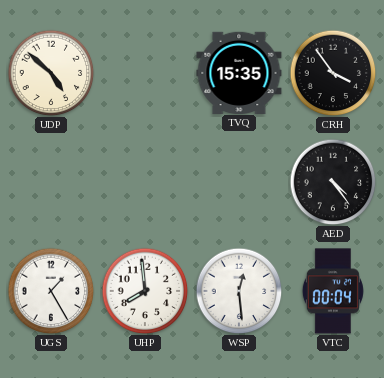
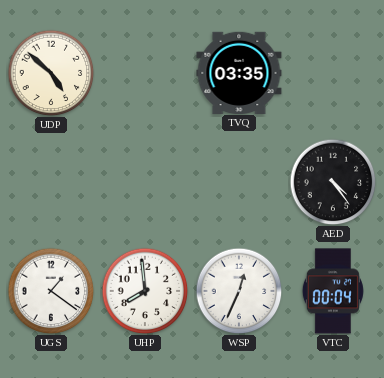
TVQ: 15:35 -> 03:35
CRH: 3:54 -> none
UGS: 1:25 -> 1:21
WSP: 12:29 -> 12:34
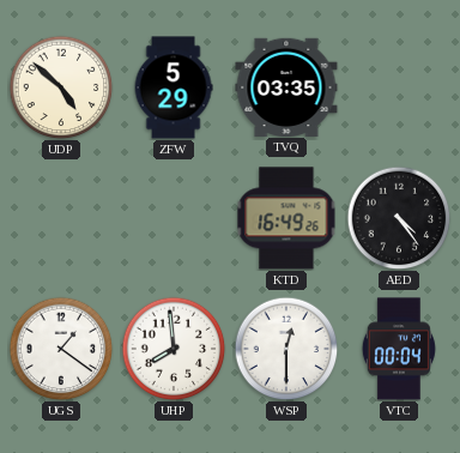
ZFW: none -> 5:29
KTD: none -> 16:49
WSP: 12:34 -> 12:30
